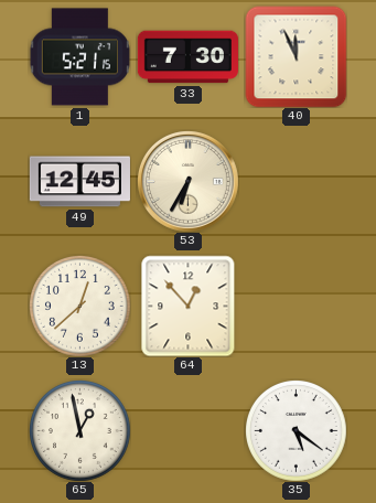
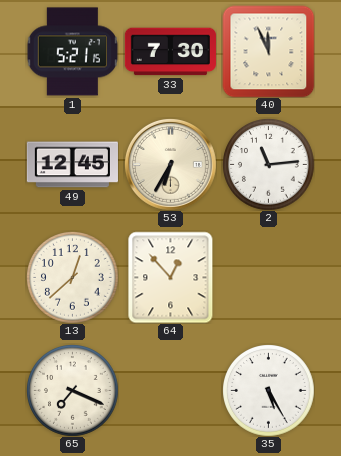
2: none -> 11:14
65: 12:58 -> 7:19
35: 5:21 -> 5:25
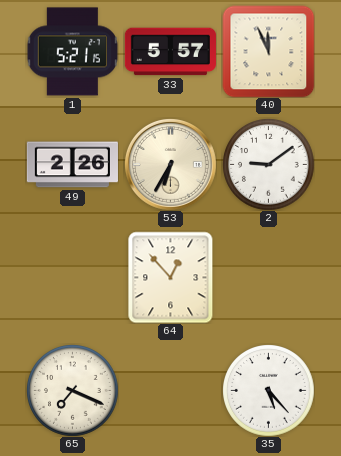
33: 7:30 -> 5:57
49: 12:45 -> 2:26
2: 11:14 -> 9:09
13: 12:38 -> none
35: 5:25 -> 5:23
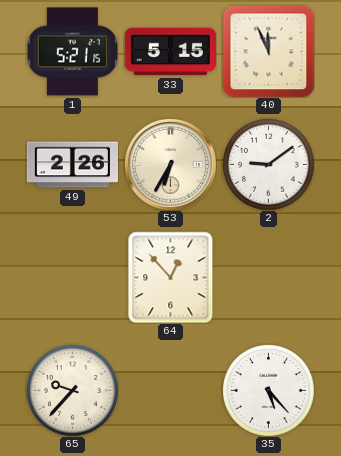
33: 5:57 -> 5:15
65: 7:19 -> 9:37
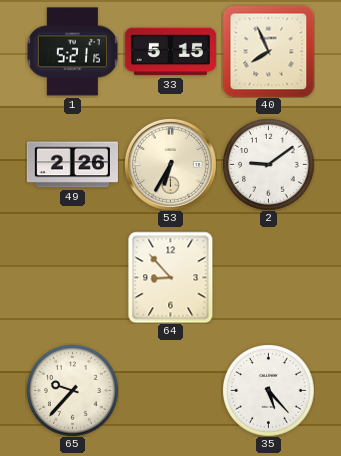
40: 11:56 -> 7:56
64: 12:53 -> 8:53
